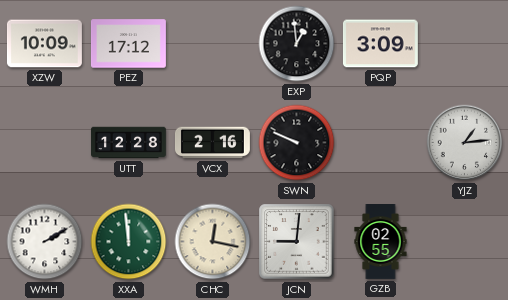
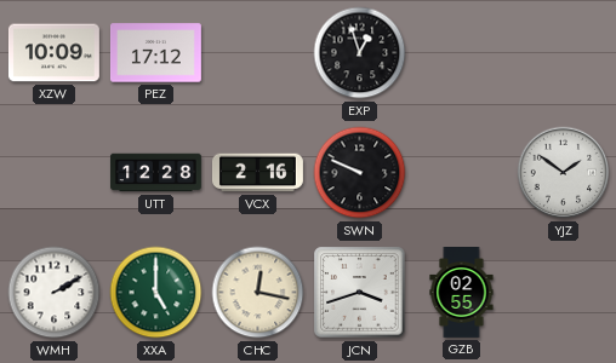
EXP: 12:59 -> 12:57
PQP: 3:09 -> none
YJZ: 1:14 -> 1:51
XXA: 11:59 -> 5:00
JCN: 9:01 -> 3:42
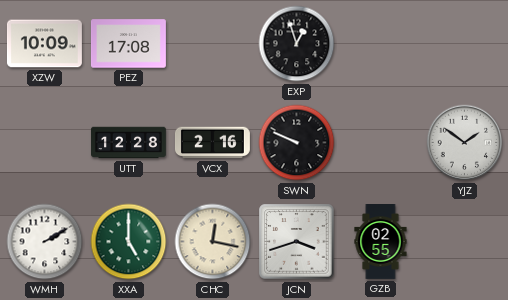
PEZ: 17:12 -> 17:08
